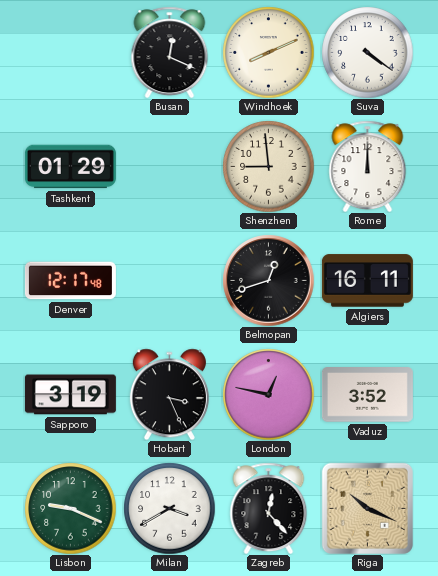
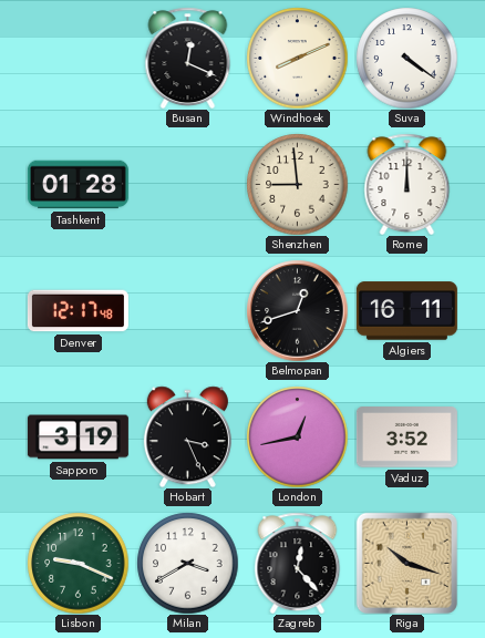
Tashkent: 01:29 -> 01:28
London: 12:47 -> 12:43
Riga: 10:19 -> 10:18
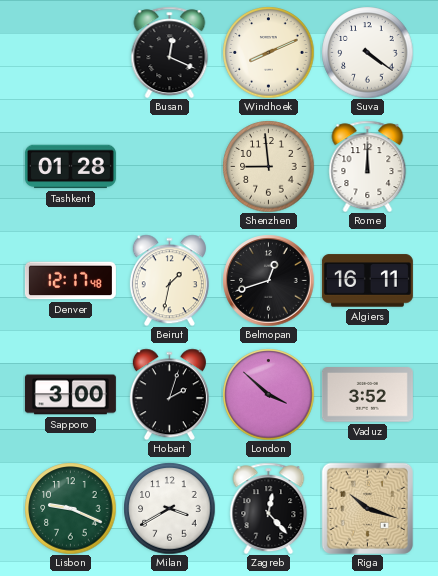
Beirut: none -> 1:32
Sapporo: 3:19 -> 3:00
Hobart: 3:26 -> 2:03
London: 12:43 -> 3:52
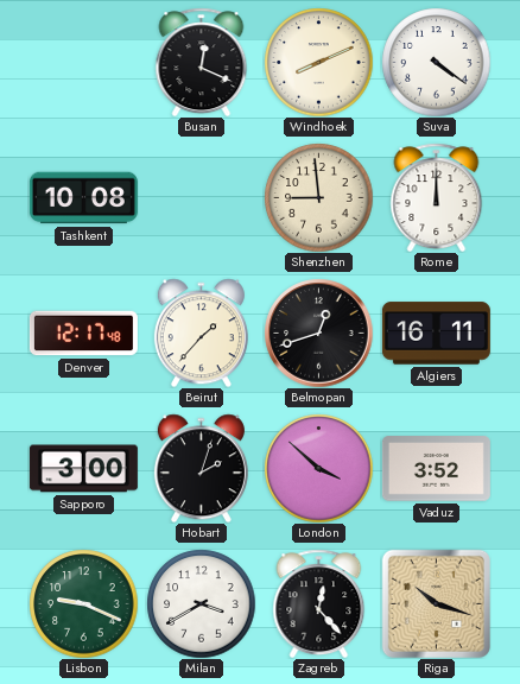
Tashkent: 01:28 -> 10:08
Beirut: 1:32 -> 1:37
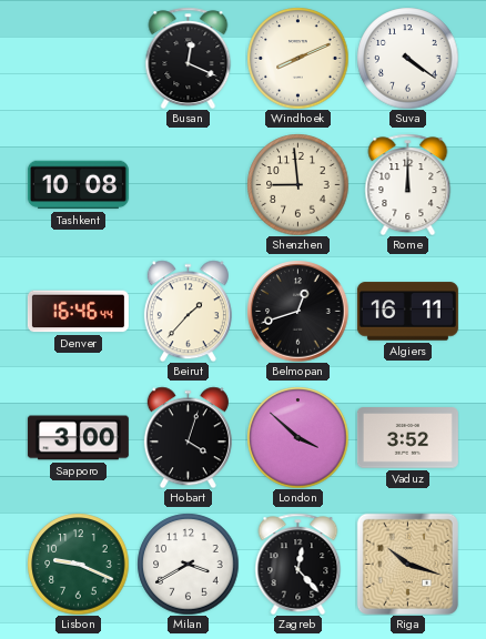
Denver: 12:17 -> 16:46
Hobart: 2:03 -> 4:03
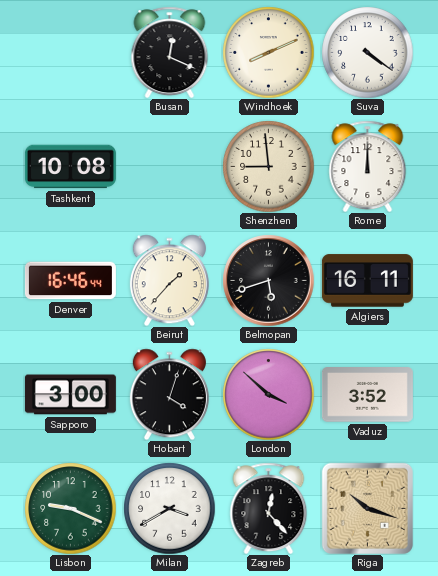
Belmopan: 12:42 -> 5:42
